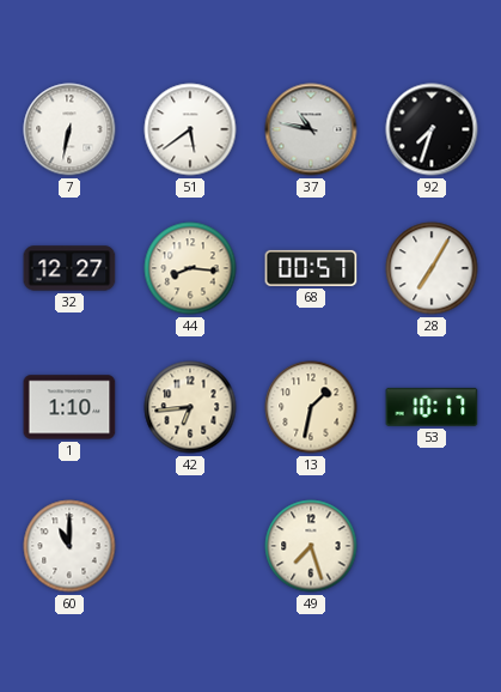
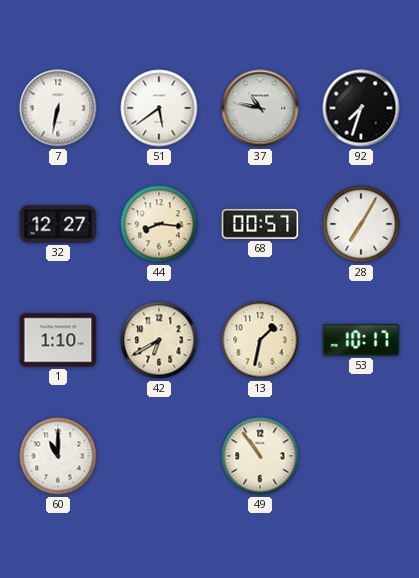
42: 6:44 -> 6:40
49: 7:27 -> 10:54
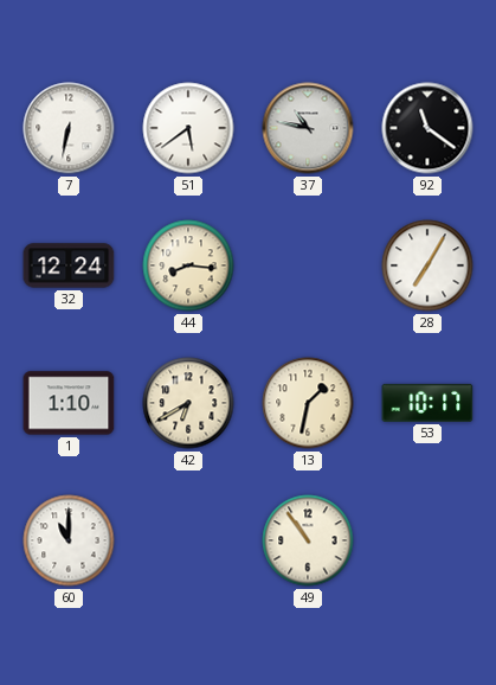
92: 7:33 -> 11:21
32: 12:27 -> 12:24
68: 00:57 -> none
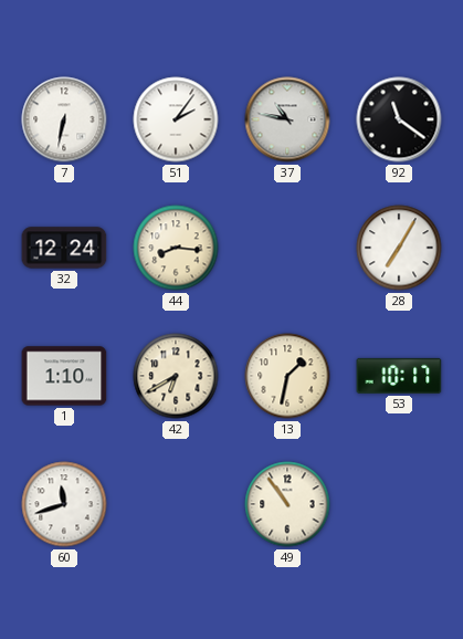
51: 5:39 -> 2:06
60: 11:00 -> 11:42
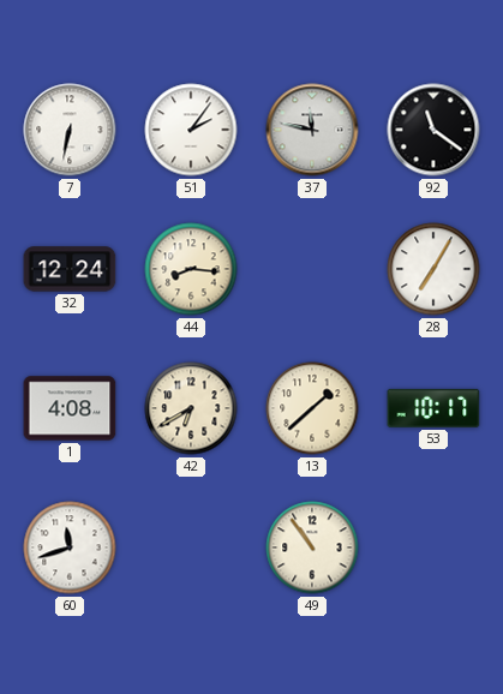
37: 10:47 -> 11:47
1: 1:10 -> 4:08
13: 1:32 -> 1:38
